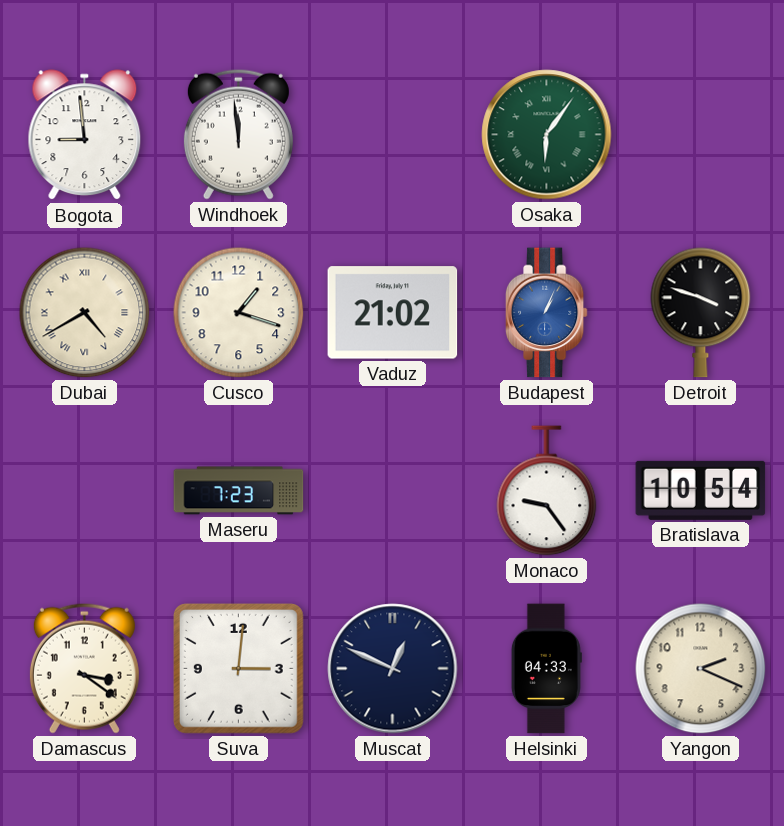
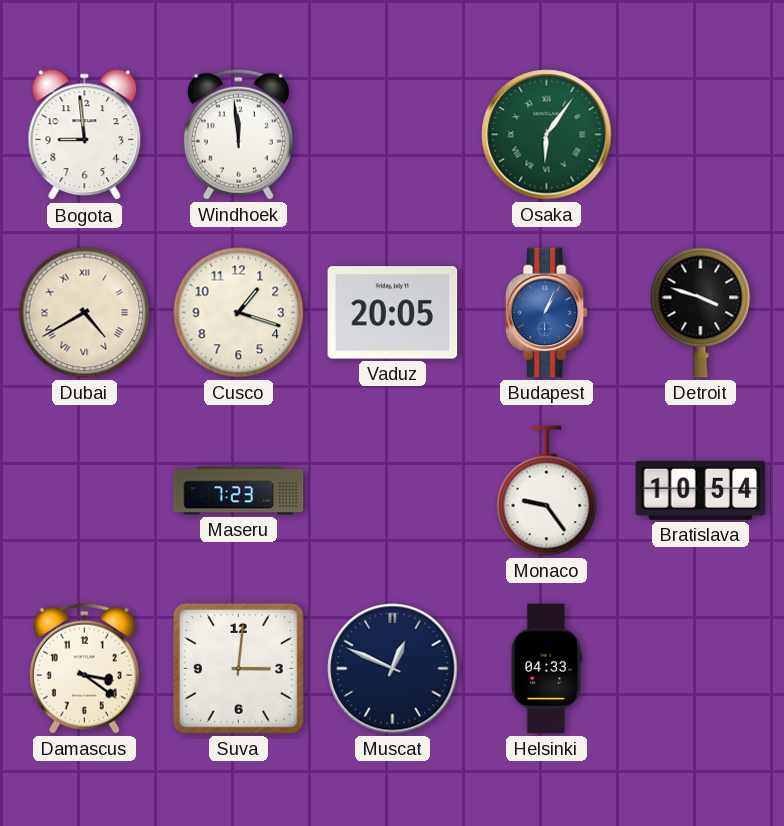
Vaduz: 21:02 -> 20:05
Yangon: 2:19 -> none
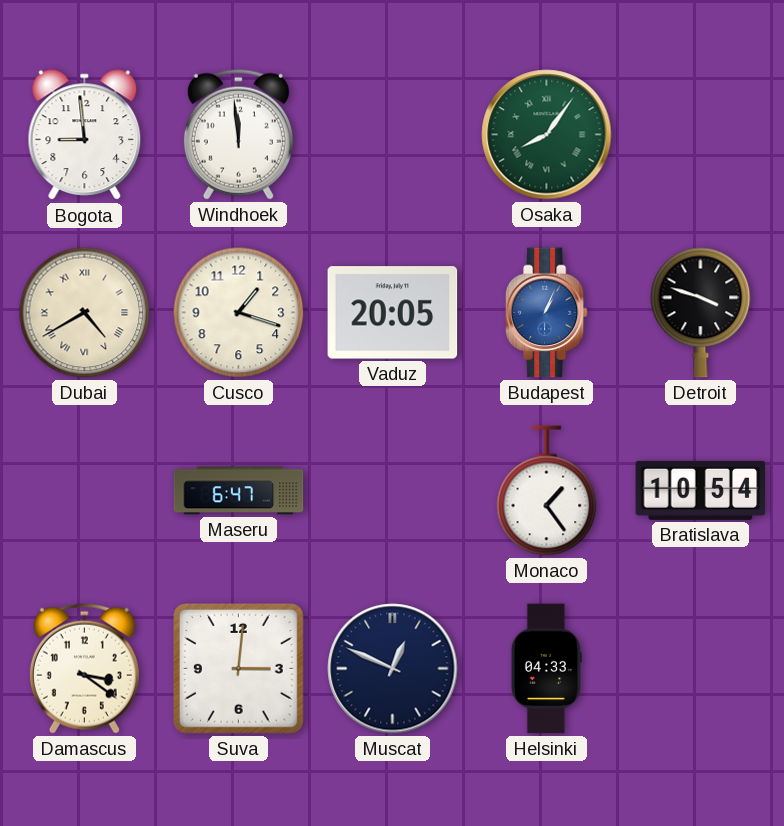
Osaka: 6:06 -> 8:06
Maseru: 7:23 -> 6:47
Monaco: 9:24 -> 1:24
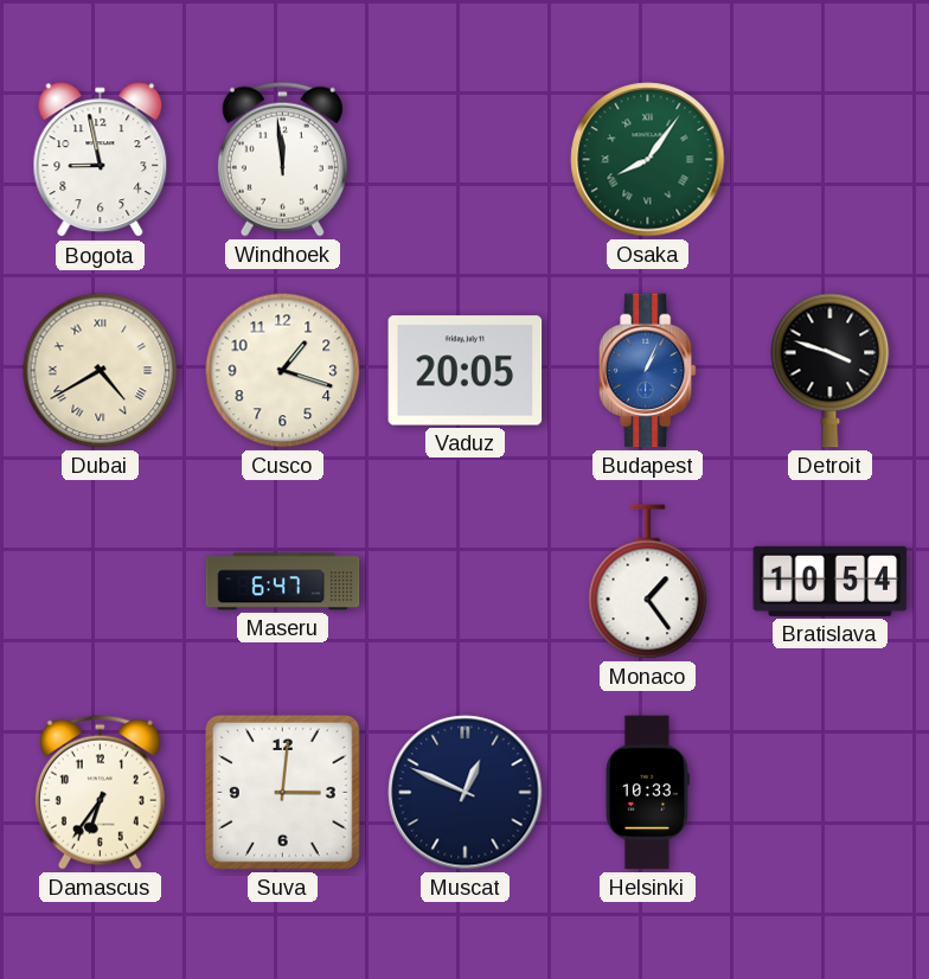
Bogota: 8:59 -> 8:58
Damascus: 3:21 -> 6:36
Helsinki: 04:33 -> 10:33
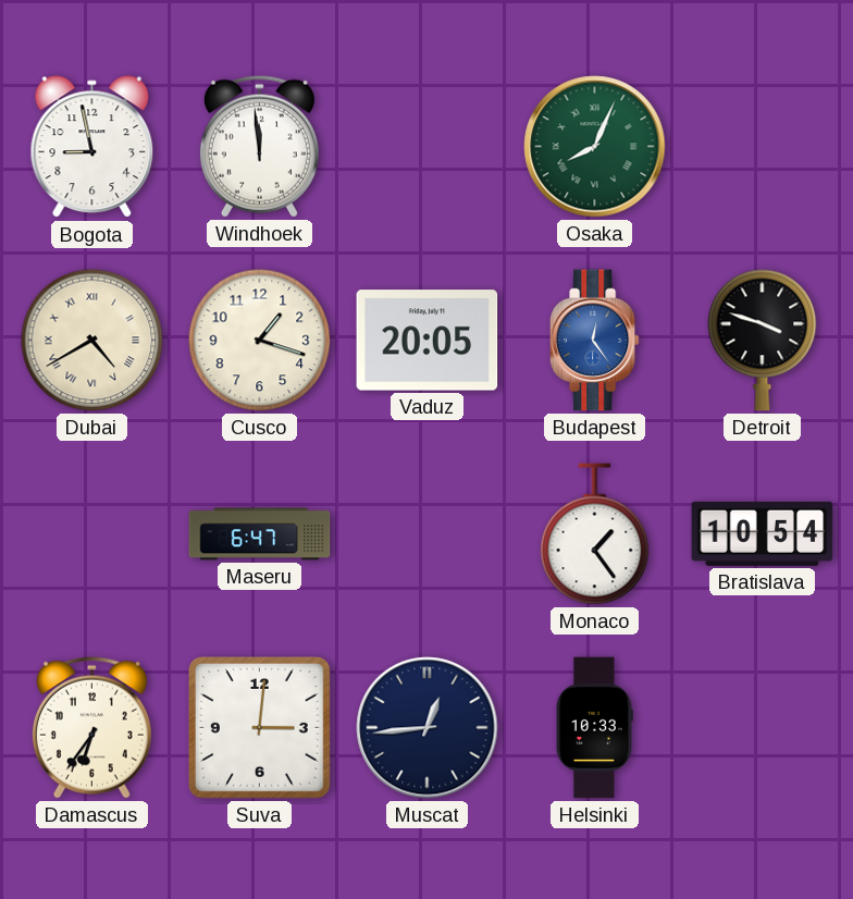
Osaka: 8:06 -> 8:04
Budapest: 1:04 -> 12:24
Muscat: 12:49 -> 12:44
